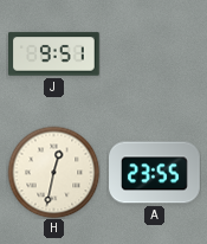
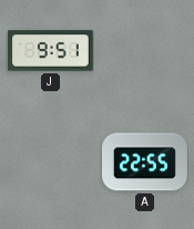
H: 12:32 -> none
A: 23:55 -> 22:55
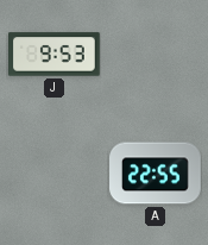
J: 9:51 -> 9:53
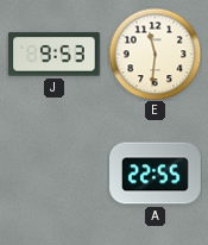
E: none -> 11:31
